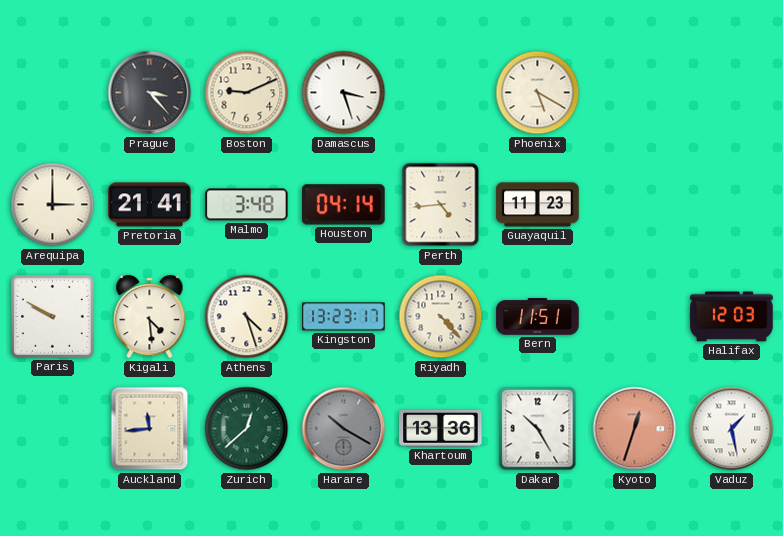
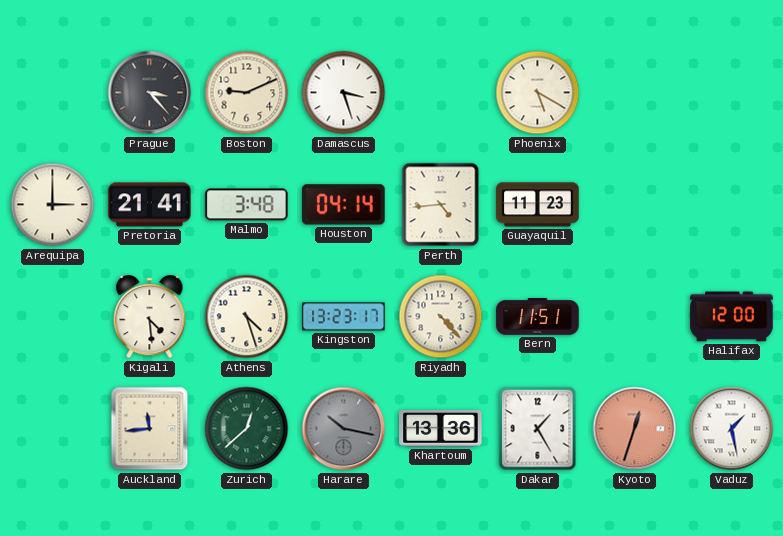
Paris: 9:50 -> none
Halifax: 12:03 -> 12:00
Harare: 10:20 -> 10:17
Dakar: 10:25 -> 1:25
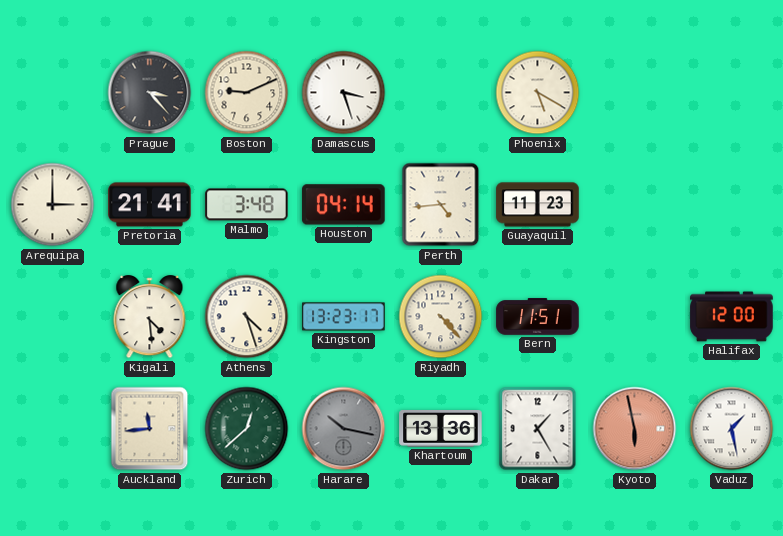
Kyoto: 12:33 -> 5:58
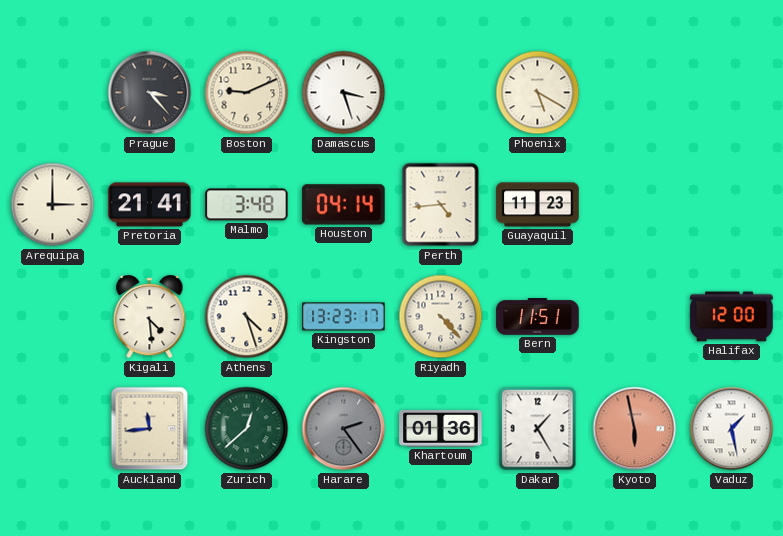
Harare: 10:17 -> 2:24
Khartoum: 13:36 -> 01:36
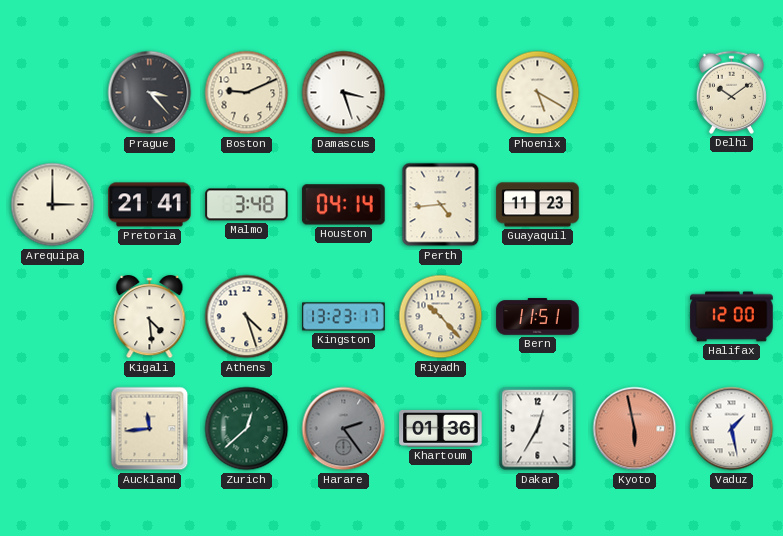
Delhi: none -> 10:09
Riyadh: 4:23 -> 10:23
Dakar: 1:25 -> 12:35
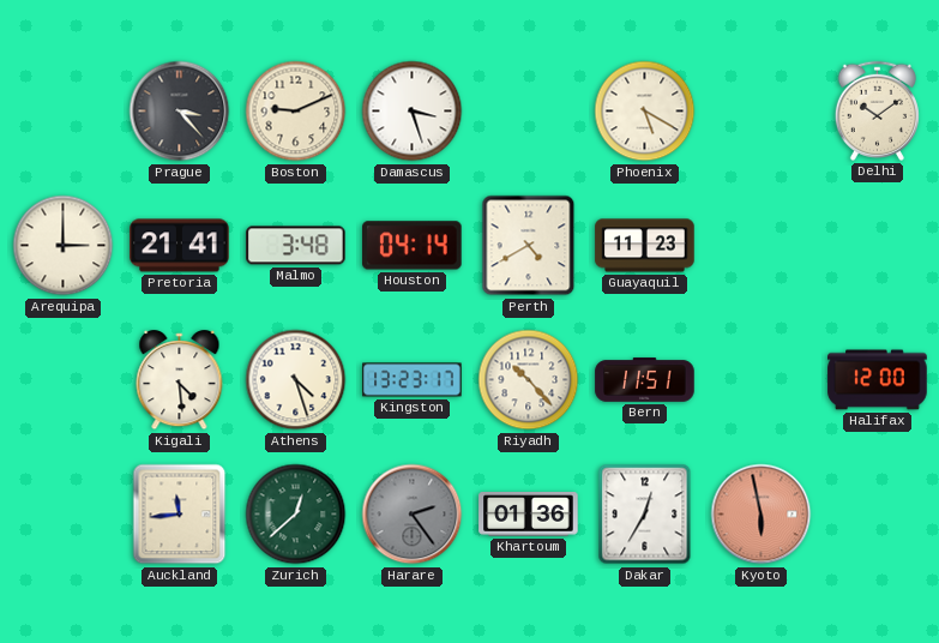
Perth: 4:44 -> 4:40
Vaduz: 1:28 -> none
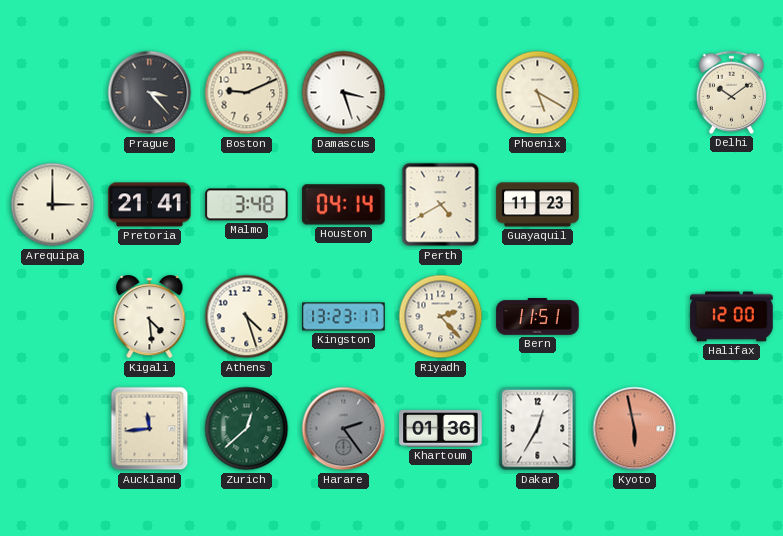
Riyadh: 10:23 -> 2:23
